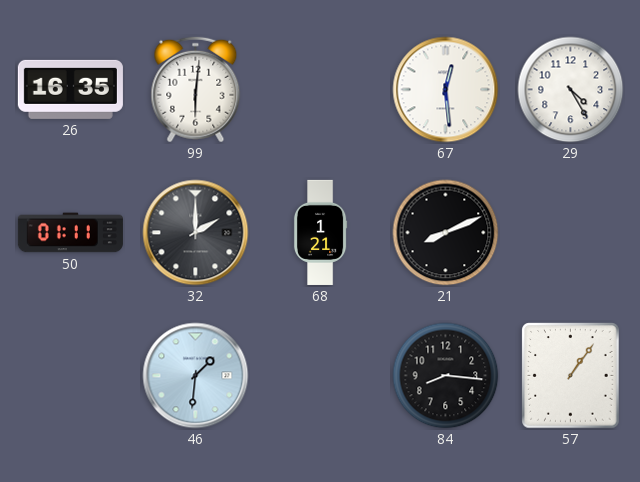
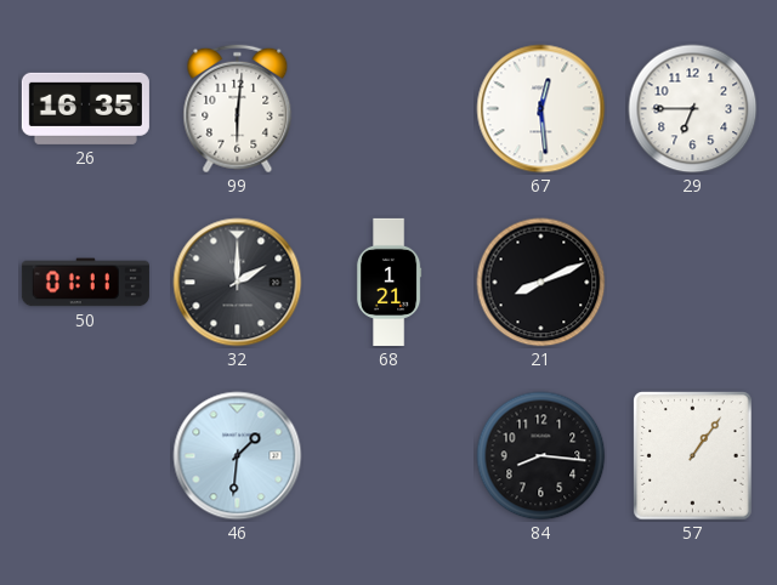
29: 4:25 -> 6:45
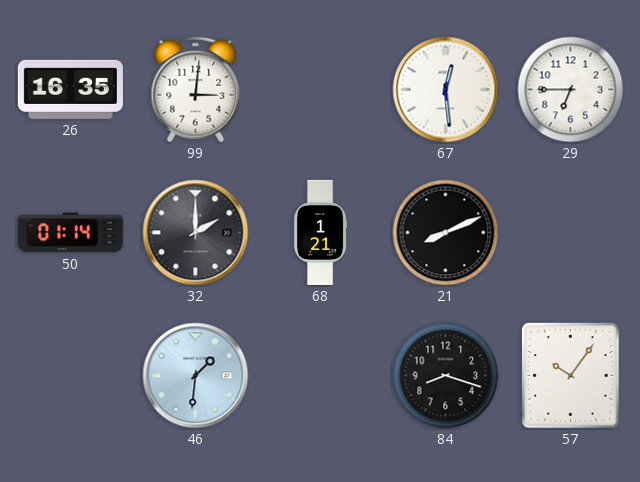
99: 6:01 -> 3:01
50: 01:11 -> 01:14
84: 8:16 -> 8:18
57: 1:06 -> 10:06
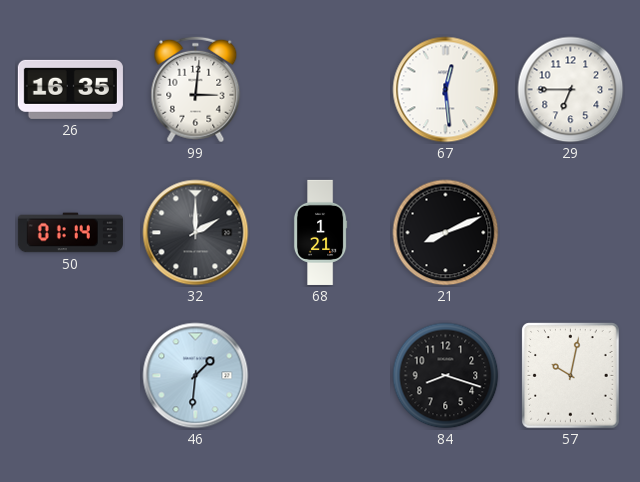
57: 10:06 -> 10:02
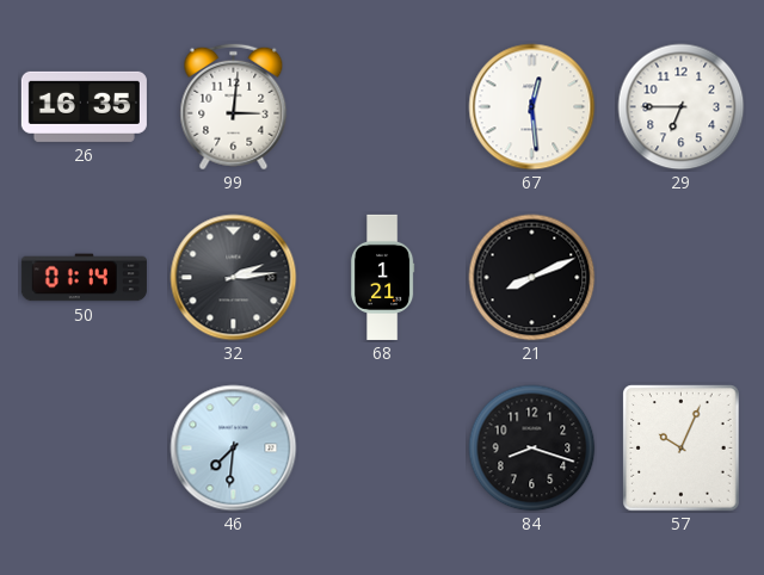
32: 2:00 -> 2:14
46: 1:31 -> 7:31
57: 10:02 -> 10:04
